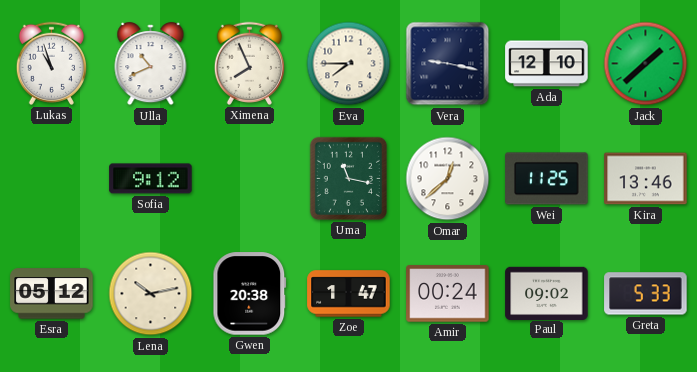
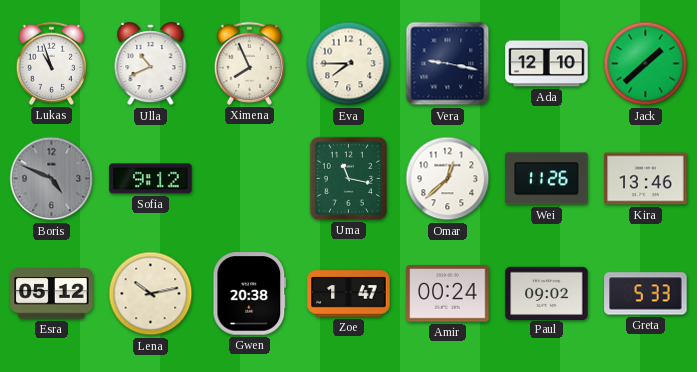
Boris: none -> 4:49
Wei: 11:25 -> 11:26
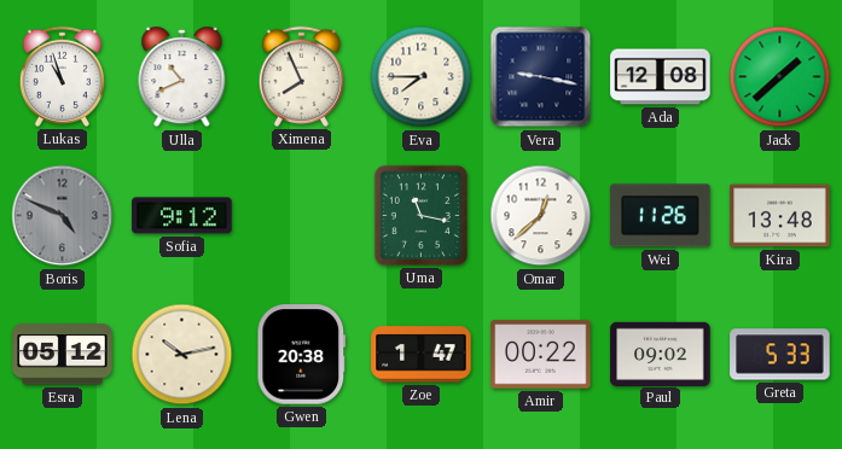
Ada: 12:10 -> 12:08
Kira: 13:46 -> 13:48
Amir: 00:24 -> 00:22
